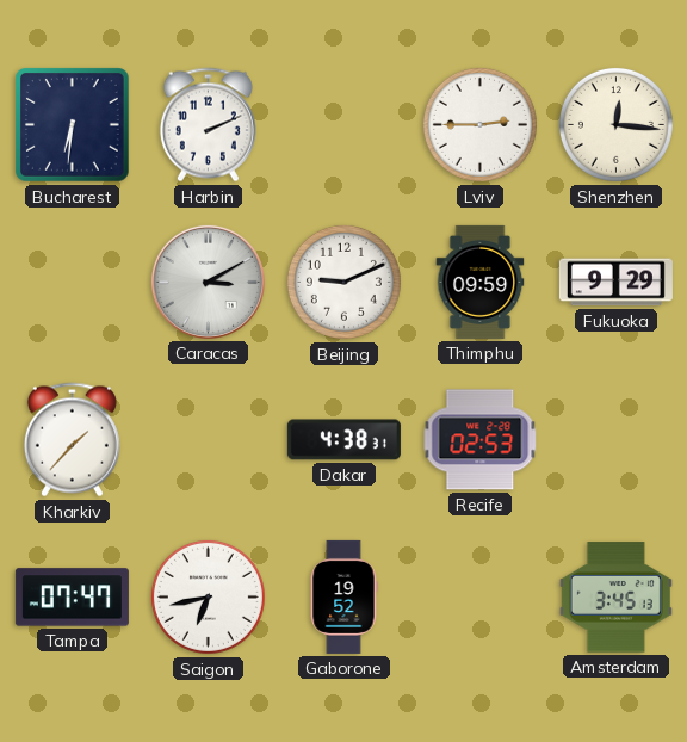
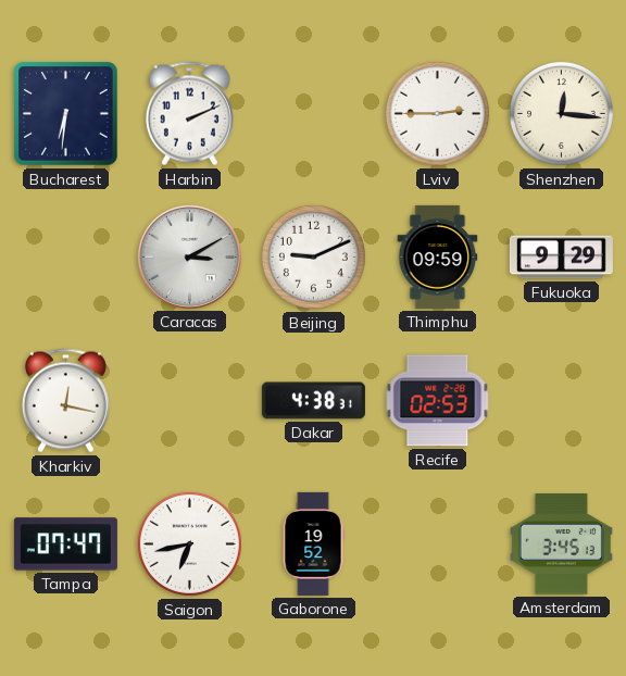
Kharkiv: 1:37 -> 12:17
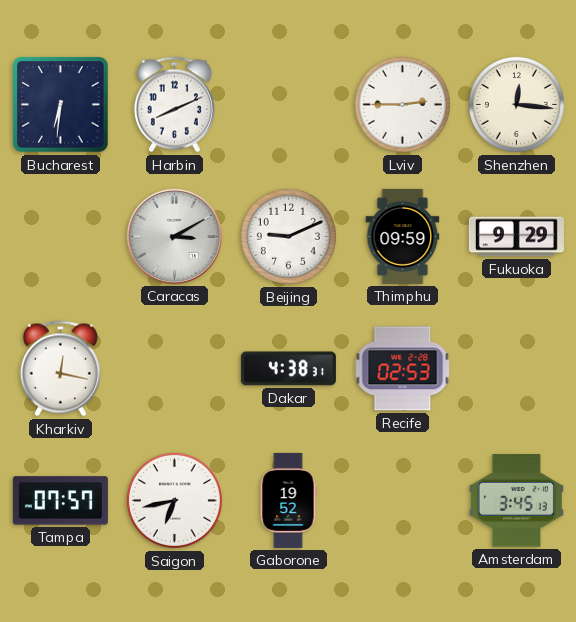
Harbin: 2:11 -> 8:11
Tampa: 07:47 -> 07:57
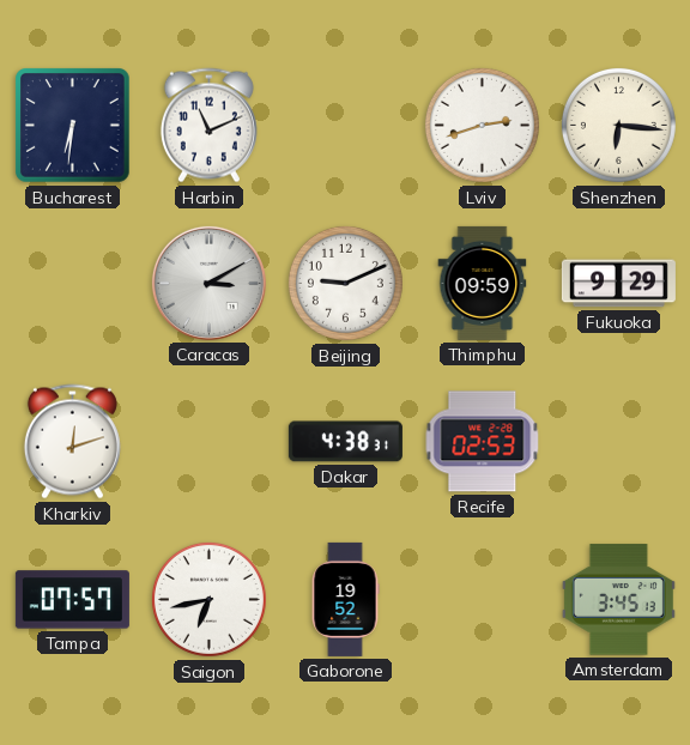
Harbin: 8:11 -> 11:11
Lviv: 2:45 -> 2:42
Shenzhen: 12:16 -> 6:16
Kharkiv: 12:17 -> 12:12
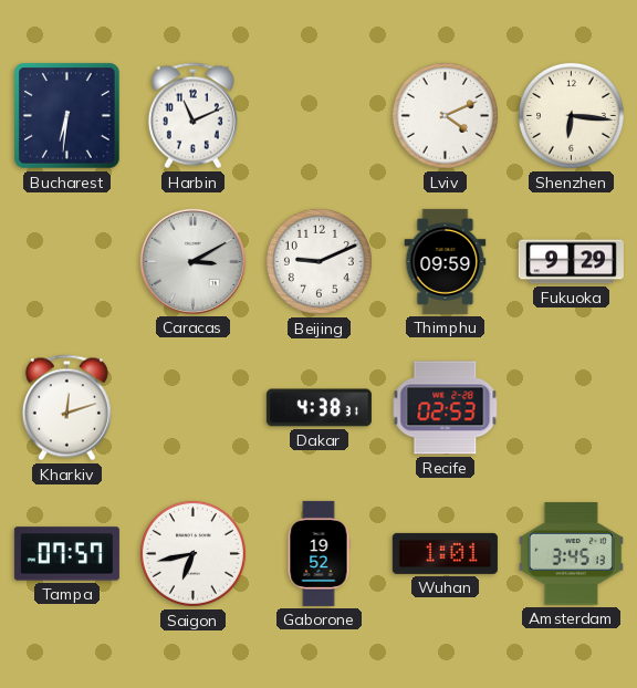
Lviv: 2:42 -> 4:11
Wuhan: none -> 1:01
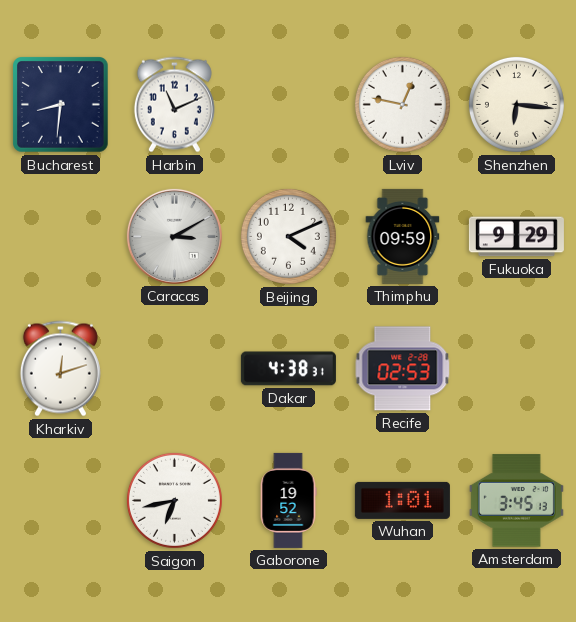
Bucharest: 6:31 -> 8:31
Lviv: 4:11 -> 12:47
Beijing: 9:11 -> 4:11
Tampa: 07:57 -> none
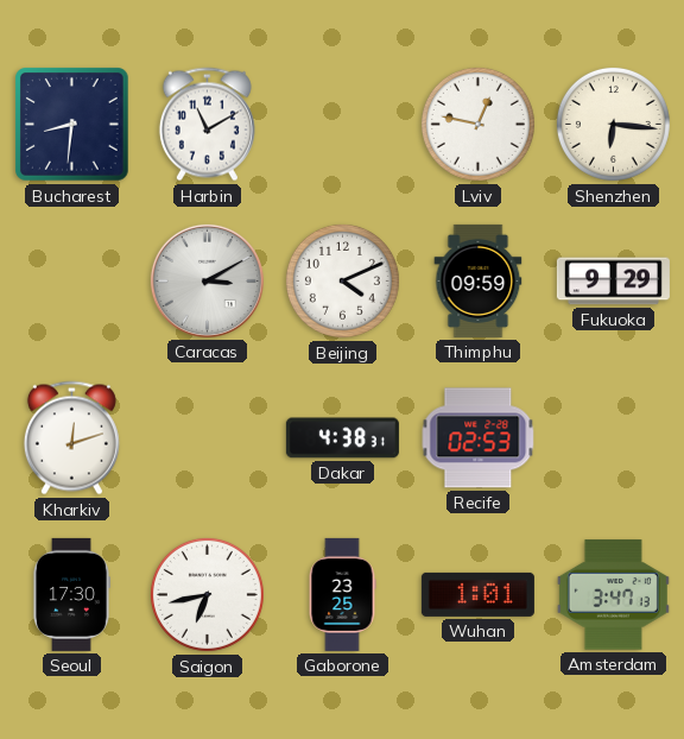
Harbin: 11:11 -> 11:10
Seoul: none -> 17:30
Gaborone: 19:52 -> 23:25
Amsterdam: 3:45 -> 3:47
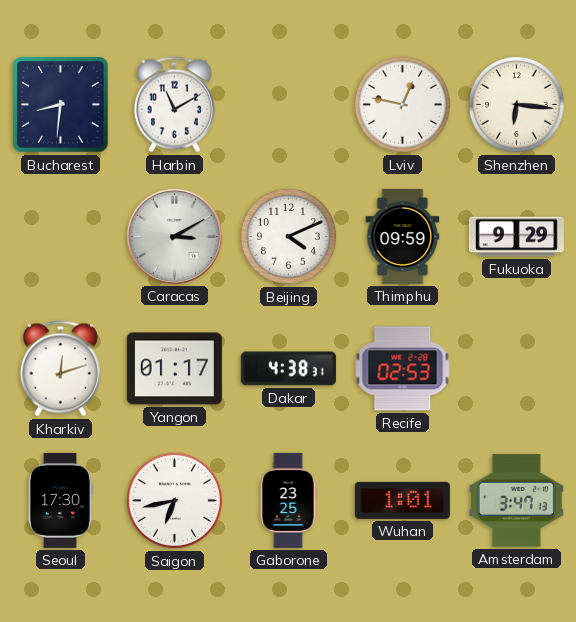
Yangon: none -> 01:17
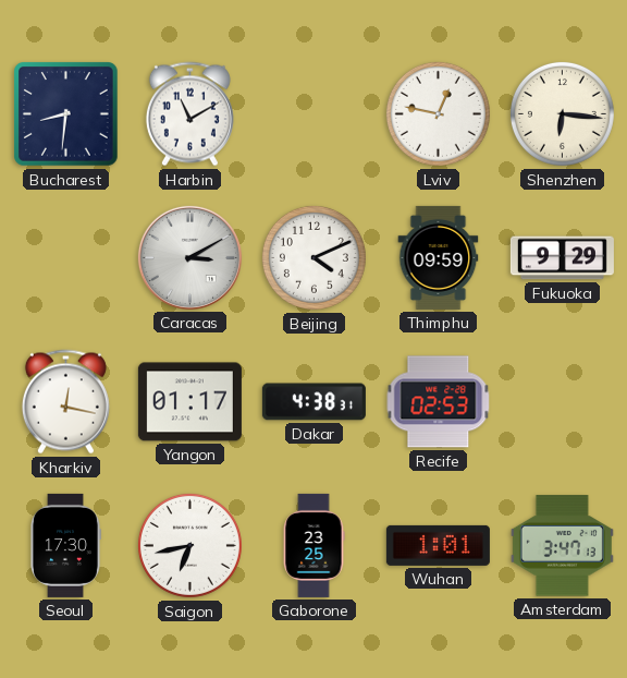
Kharkiv: 12:12 -> 12:17
